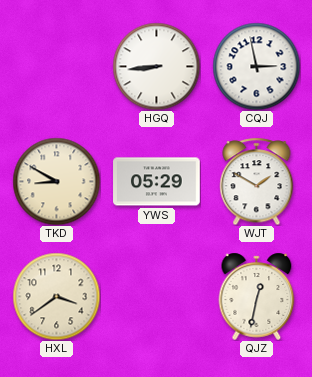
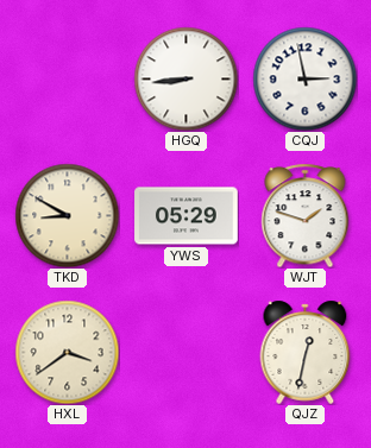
WJT: 1:50 -> 1:48
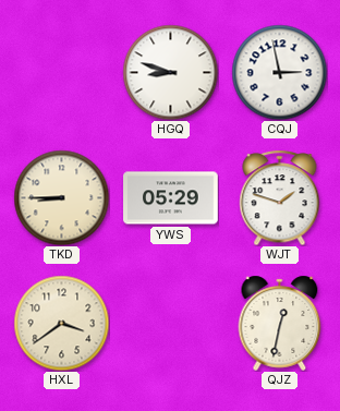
HGQ: 8:44 -> 8:48
TKD: 8:50 -> 8:45
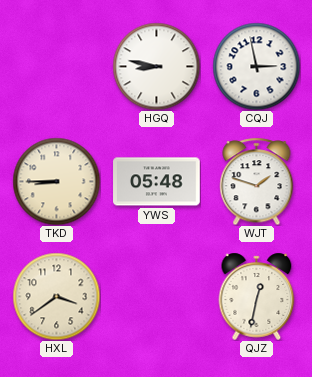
HGQ: 8:48 -> 8:47
YWS: 05:29 -> 05:48
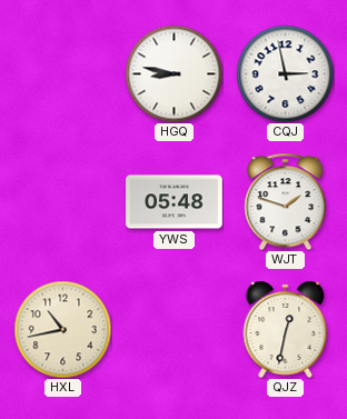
TKD: 8:45 -> none
HXL: 3:39 -> 10:43
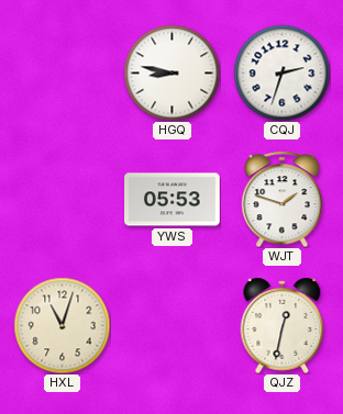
CQJ: 2:58 -> 2:33
YWS: 05:48 -> 05:53
HXL: 10:43 -> 11:03
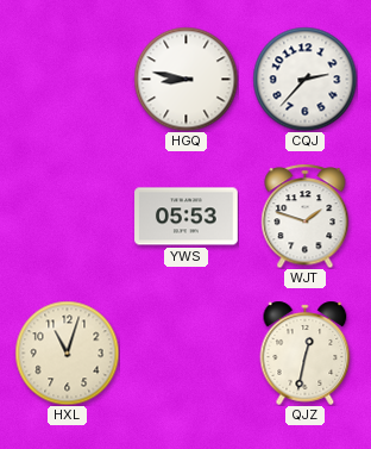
CQJ: 2:33 -> 2:37
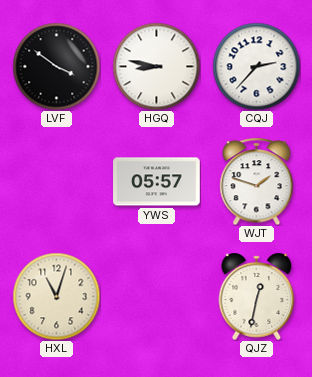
LVF: none -> 3:51
YWS: 05:53 -> 05:57
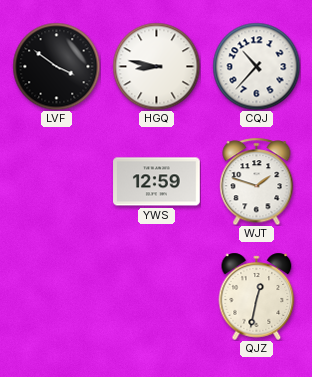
CQJ: 2:37 -> 10:37
YWS: 05:57 -> 12:59
HXL: 11:03 -> none
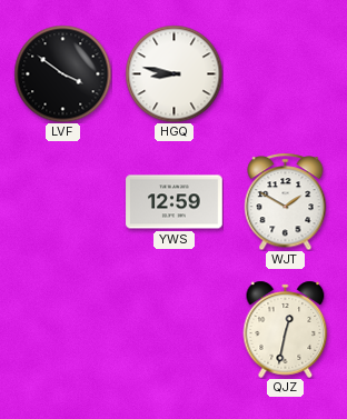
CQJ: 10:37 -> none
WJT: 1:48 -> 1:50
